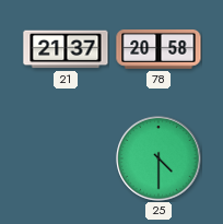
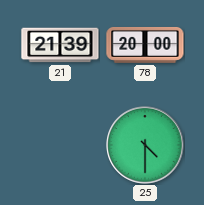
21: 21:37 -> 21:39
78: 20:58 -> 20:00
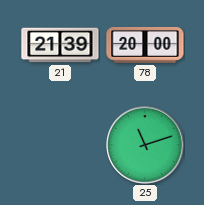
25: 4:30 -> 11:12
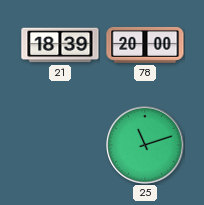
21: 21:39 -> 18:39
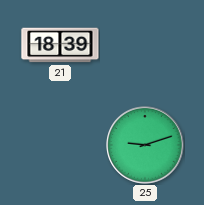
78: 20:00 -> none
25: 11:12 -> 9:12
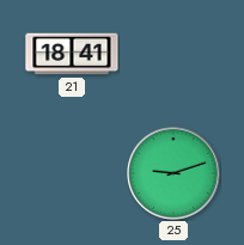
21: 18:39 -> 18:41
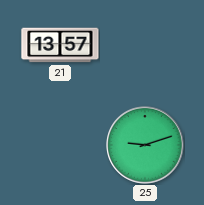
21: 18:41 -> 13:57
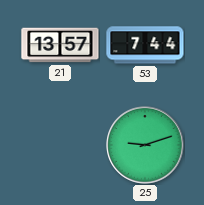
53: none -> 7:44
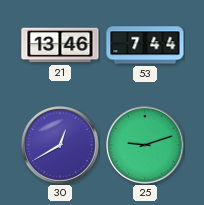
21: 13:57 -> 13:46
30: none -> 12:40
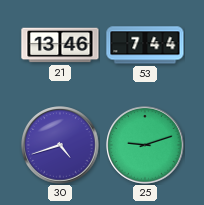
30: 12:40 -> 4:42
